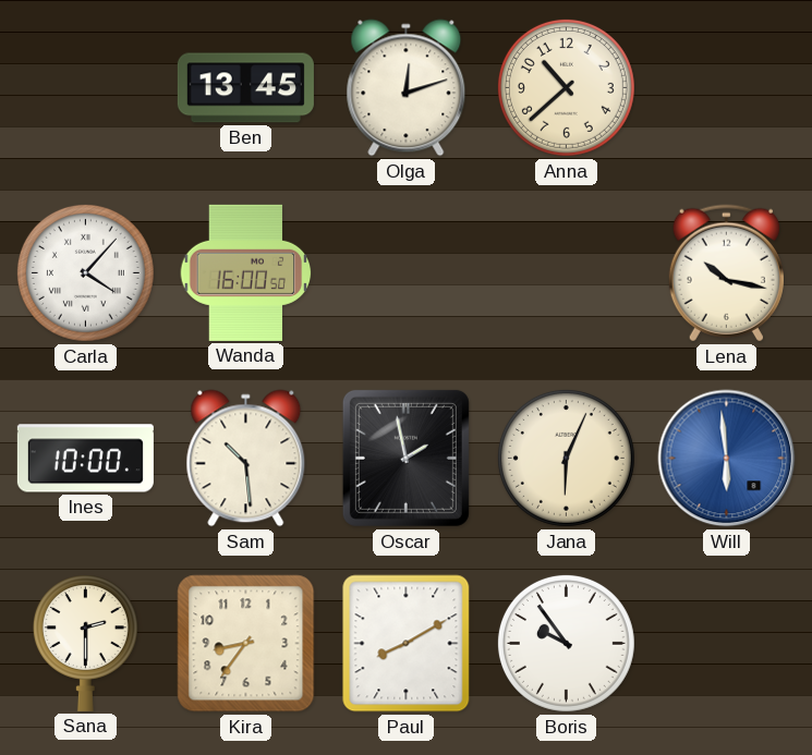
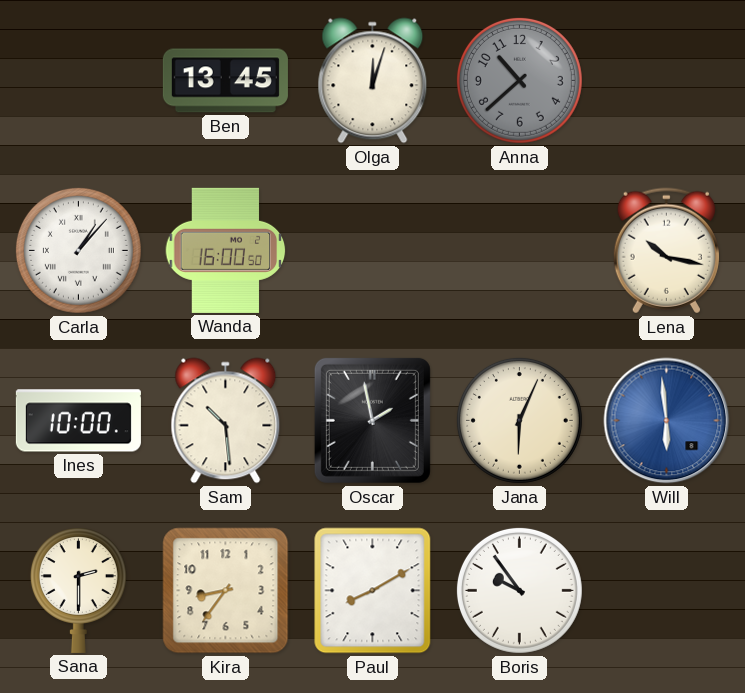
Olga: 12:12 -> 12:03
Anna dial: cream -> grey
Carla: 4:07 -> 1:07
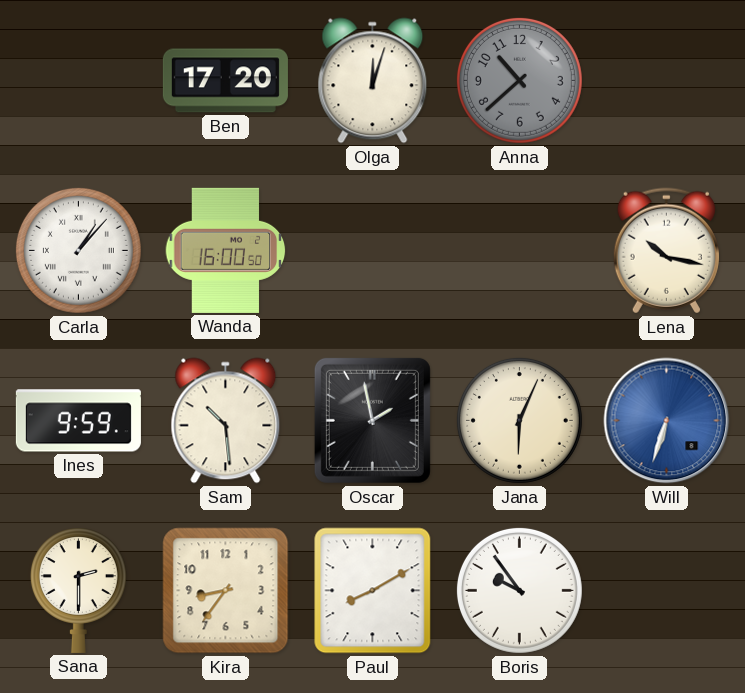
Ben: 13:45 -> 17:20
Ines: 10:00 -> 9:59
Will: 5:59 -> 6:33
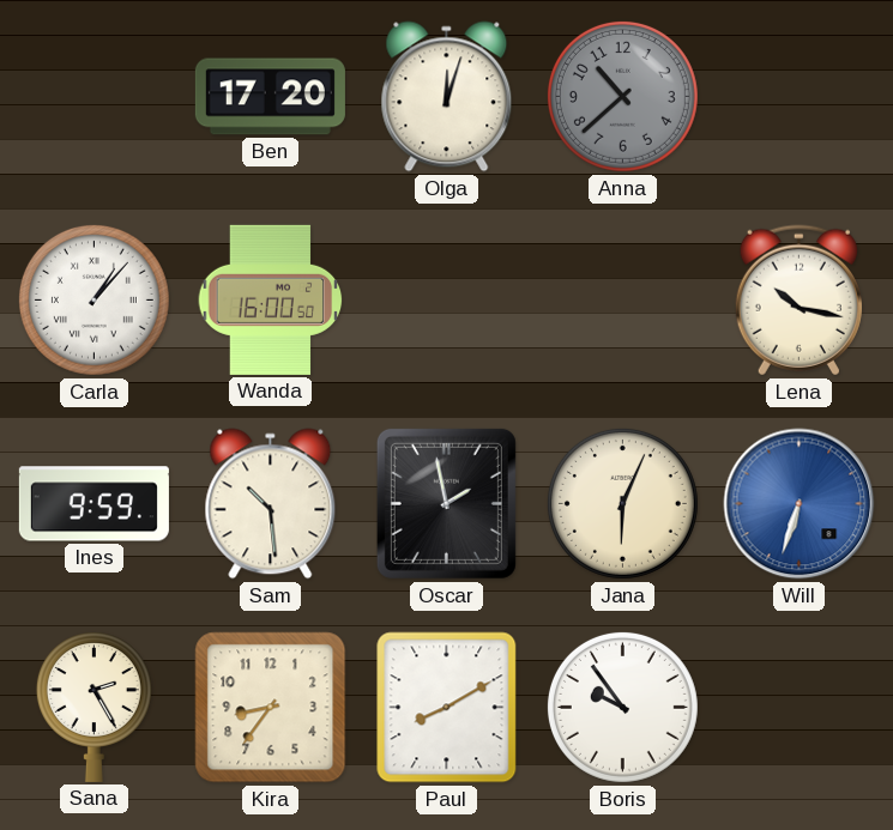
Sana: 2:30 -> 2:25
